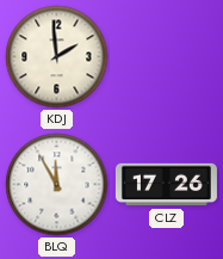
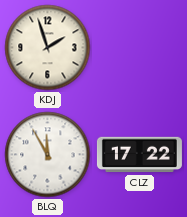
KDJ: 1:59 -> 1:57
CLZ: 17:26 -> 17:22
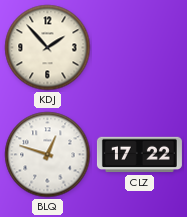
KDJ: 1:57 -> 1:53
BLQ: 11:55 -> 12:48
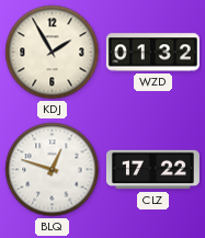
KDJ: 1:53 -> 1:55
WZD: none -> 01:32
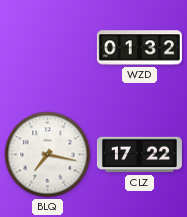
KDJ: 1:55 -> none
BLQ: 12:48 -> 7:17
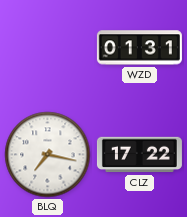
WZD: 01:32 -> 01:31
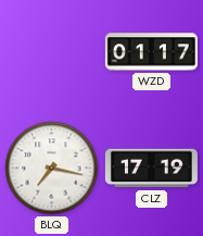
WZD: 01:31 -> 01:17
CLZ: 17:22 -> 17:19
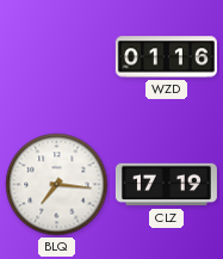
WZD: 01:17 -> 01:16
BLQ: 7:17 -> 7:16
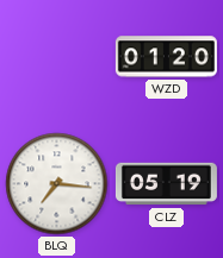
WZD: 01:16 -> 01:20
CLZ: 17:19 -> 05:19
